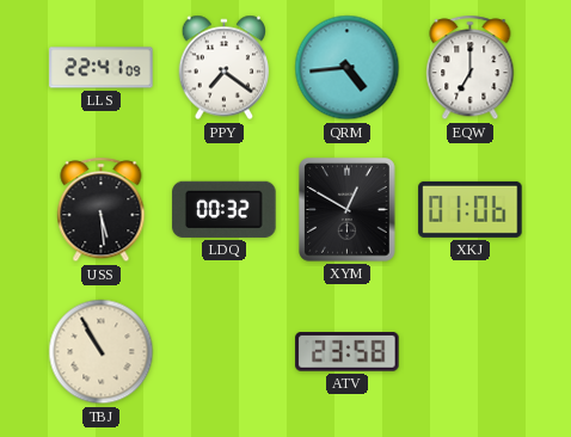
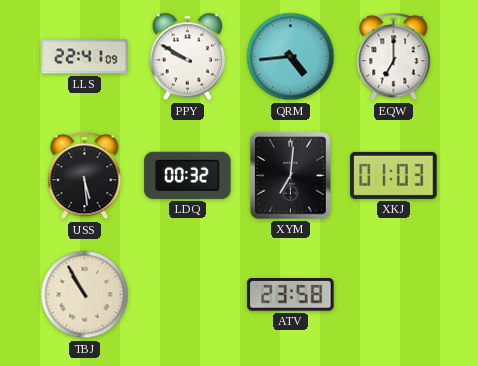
PPY: 7:21 -> 9:50
XYM: 12:50 -> 7:01
XKJ: 01:06 -> 01:03
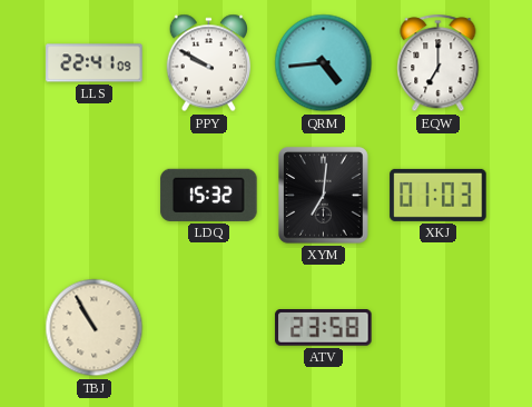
USS: 5:29 -> none
LDQ: 00:32 -> 15:32
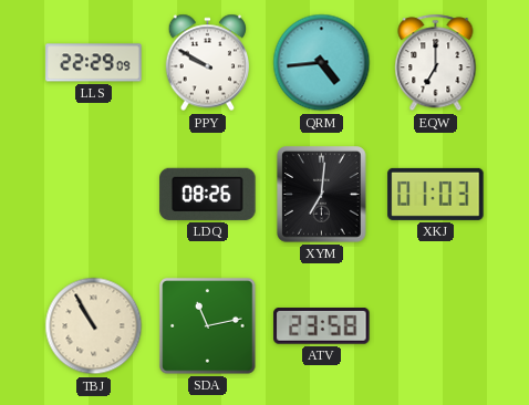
LLS: 22:41 -> 22:29
LDQ: 15:32 -> 08:26
SDA: none -> 11:13
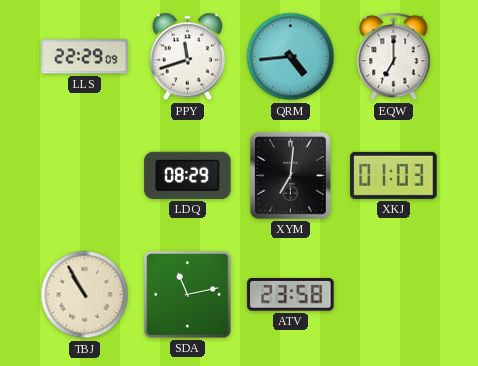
PPY: 9:50 -> 11:42
LDQ: 08:26 -> 08:29
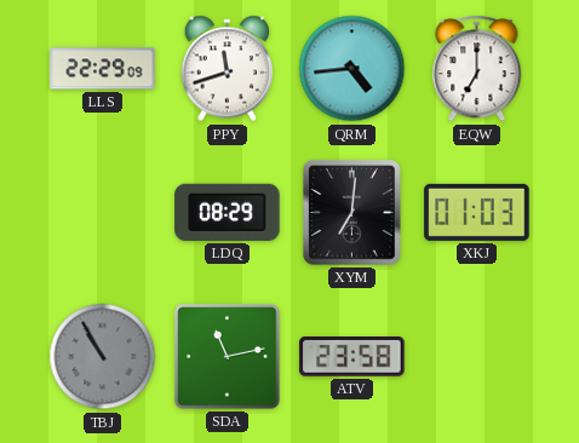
TBJ dial: cream -> grey
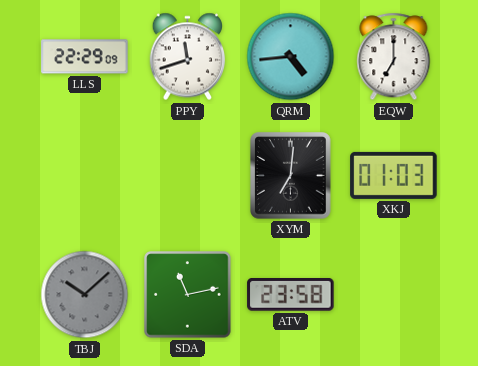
LDQ: 08:29 -> none
TBJ: 10:55 -> 10:08
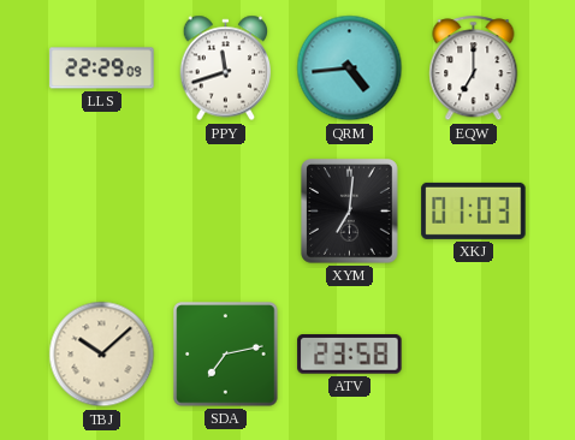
TBJ dial: grey -> cream
SDA: 11:13 -> 7:13
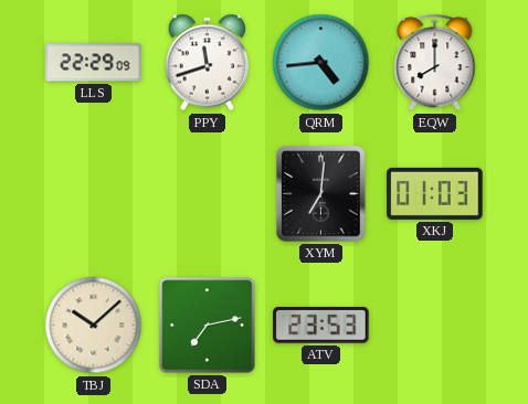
EQW: 7:00 -> 8:00
ATV: 23:58 -> 23:53
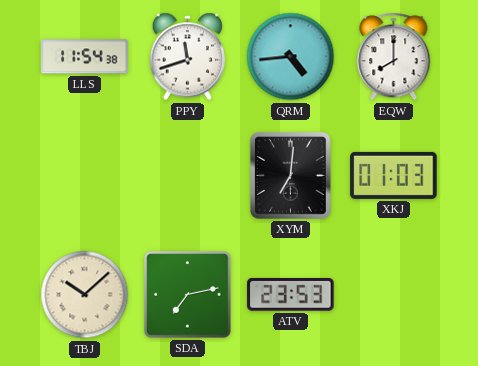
LLS: 22:29 -> 11:54
